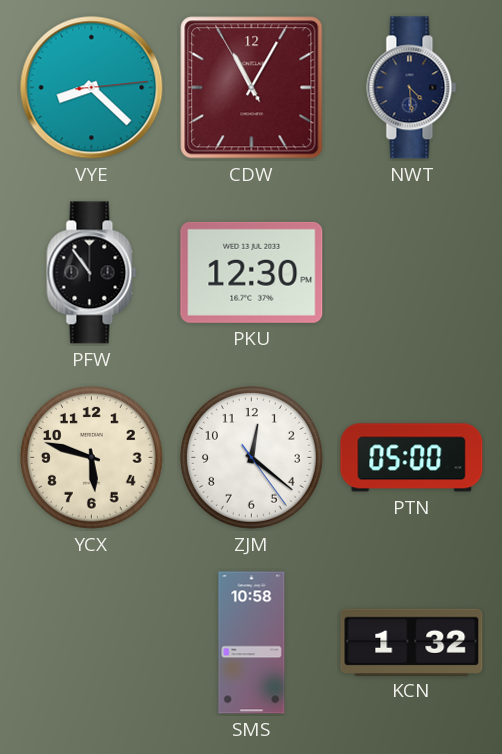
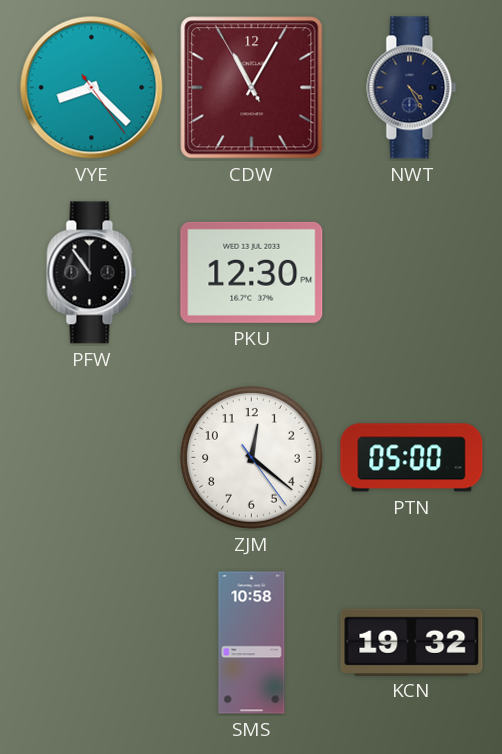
VYE: 8:22:14 -> 8:22:24
NWT: 4:29 -> 4:25
YCX: 5:48 -> none
KCN: 1:32 -> 19:32
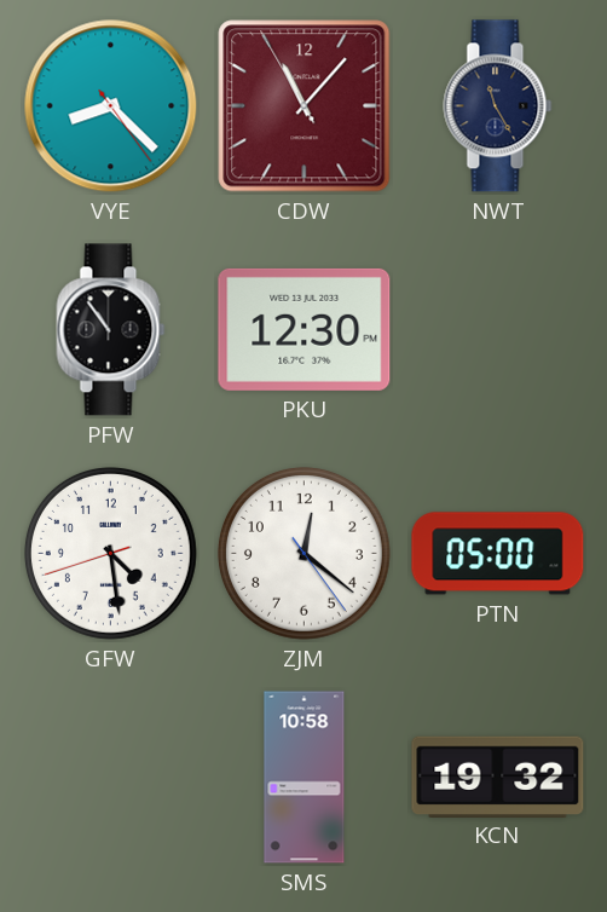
CDW: 11:04 -> 11:06
NWT: 4:25 -> 11:25
GFW: none -> 4:28
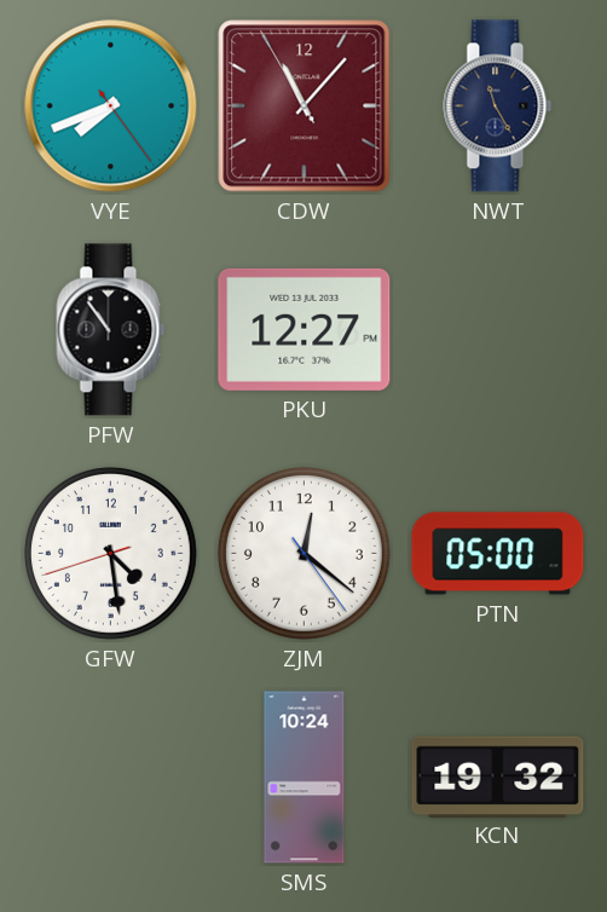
VYE: 8:22 -> 7:41
PKU: 12:30 -> 12:27
SMS: 10:58 -> 10:24
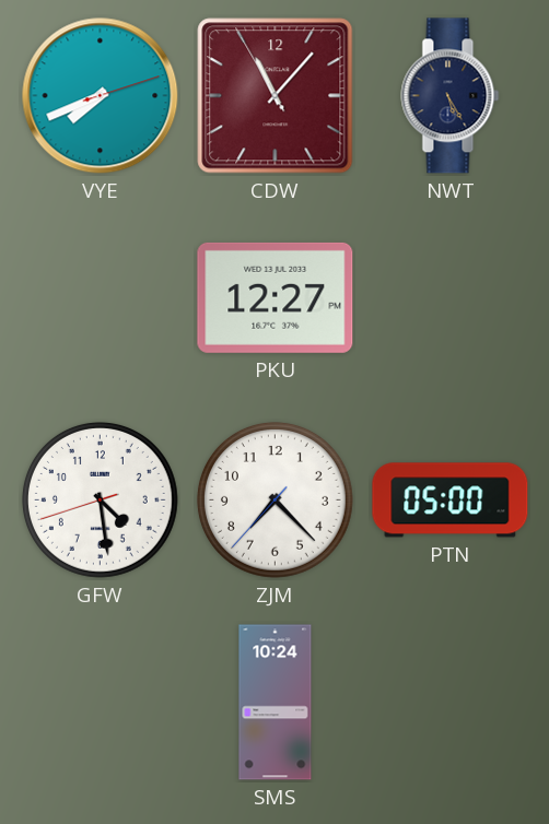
VYE: 7:41:24 -> 7:41:12
NWT: 11:25 -> 5:25
PFW: 10:54 -> none
ZJM: 12:21 -> 7:22
KCN: 19:32 -> none
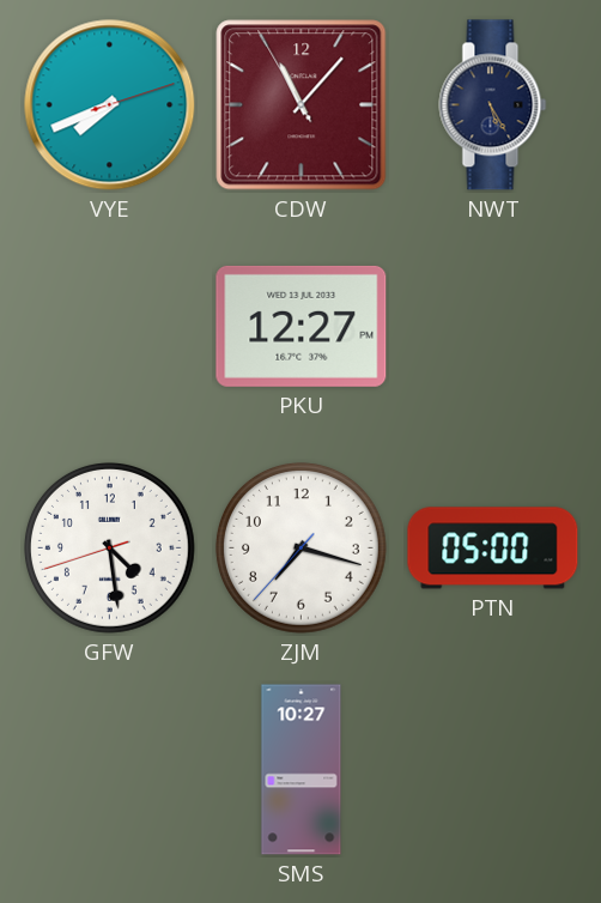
ZJM: 7:22 -> 7:17
SMS: 10:24 -> 10:27
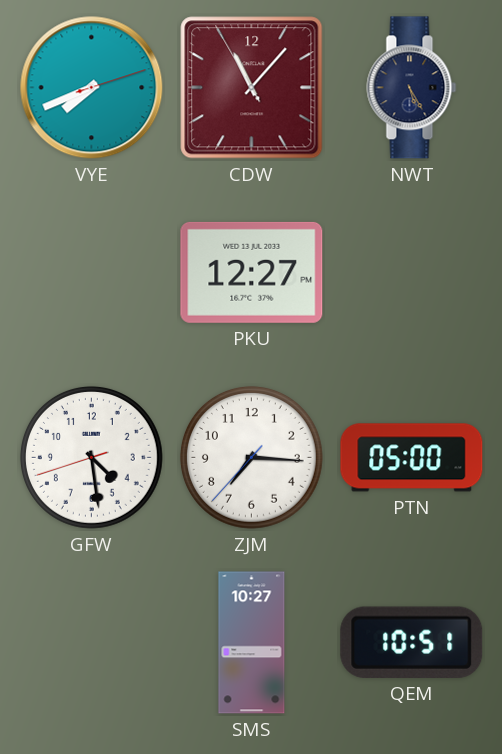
ZJM: 7:17 -> 7:15
QEM: none -> 10:51
